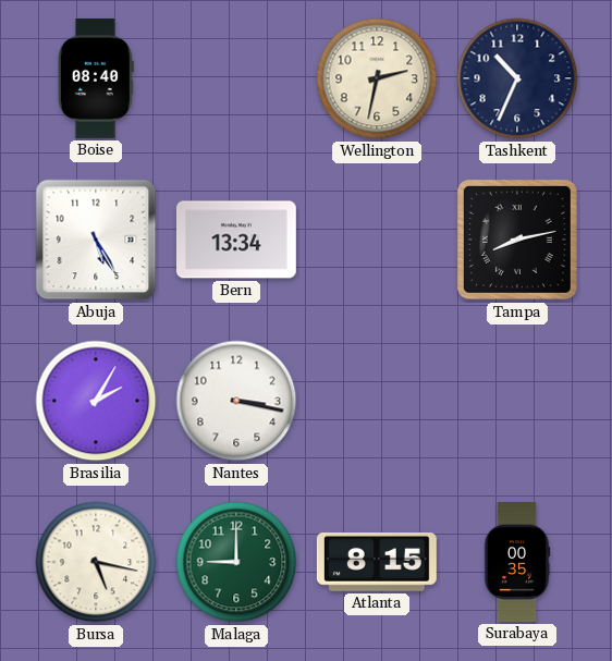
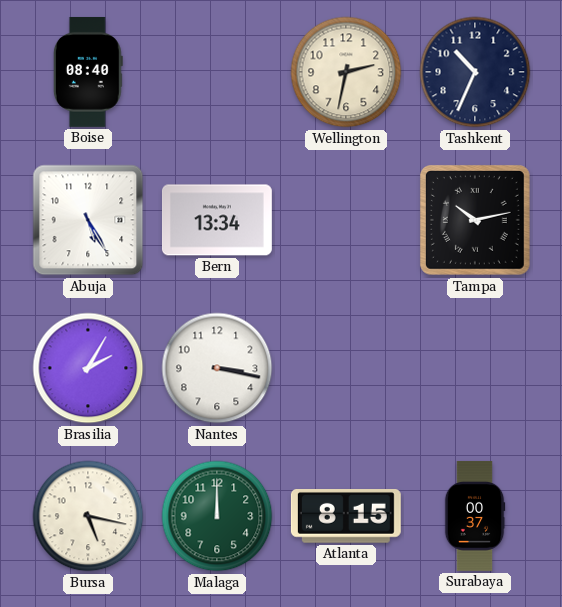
Tampa: 8:13 -> 10:13
Malaga: 9:00 -> 12:00
Surabaya: 00:35 -> 00:37
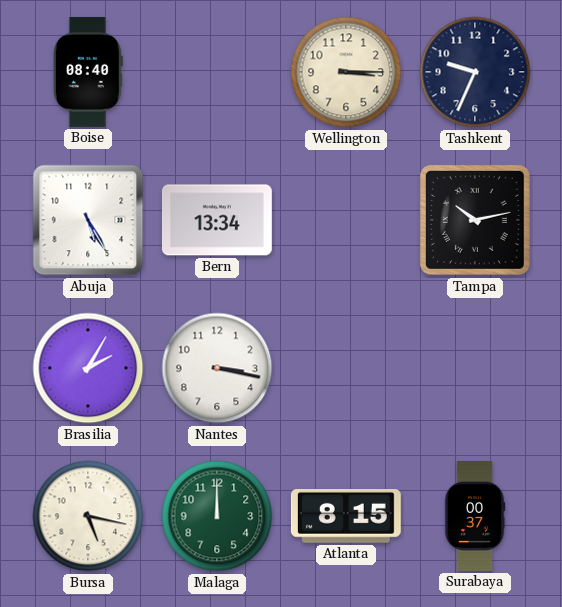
Wellington: 2:32 -> 3:15
Tashkent: 10:34 -> 9:34
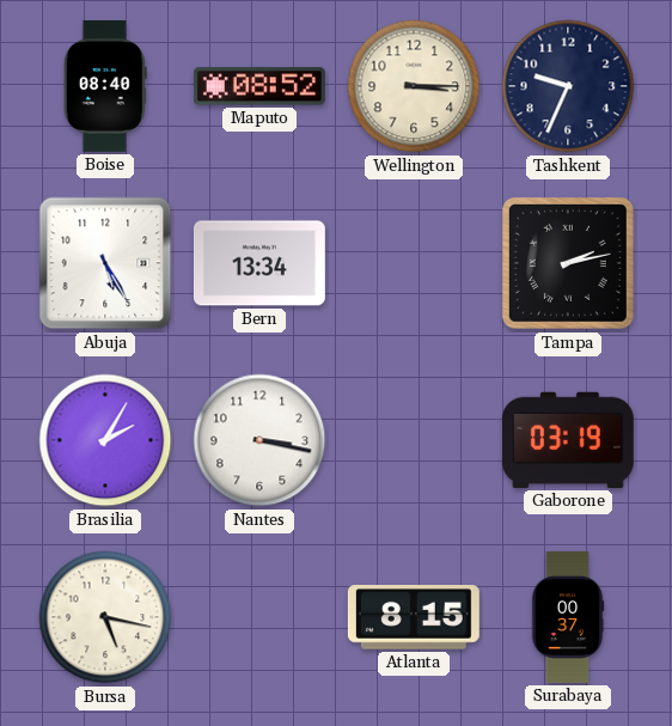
Maputo: none -> 08:52
Tampa: 10:13 -> 2:13
Gaborone: none -> 03:19
Malaga: 12:00 -> none
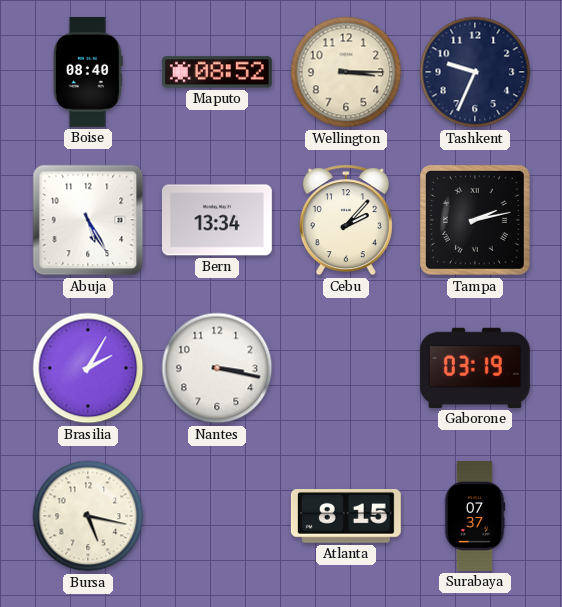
Cebu: none -> 2:07
Surabaya: 00:37 -> 07:37
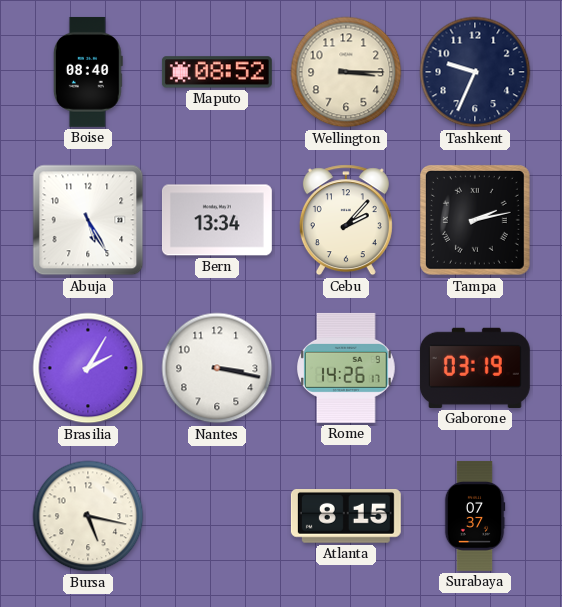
Rome: none -> 14:26
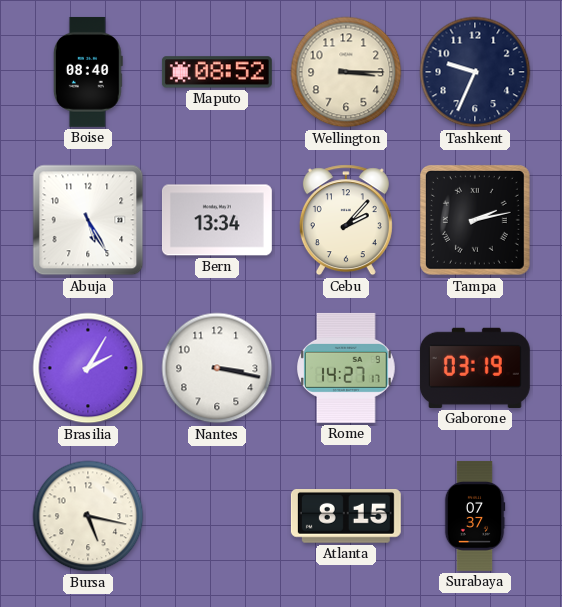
Rome: 14:26 -> 14:27
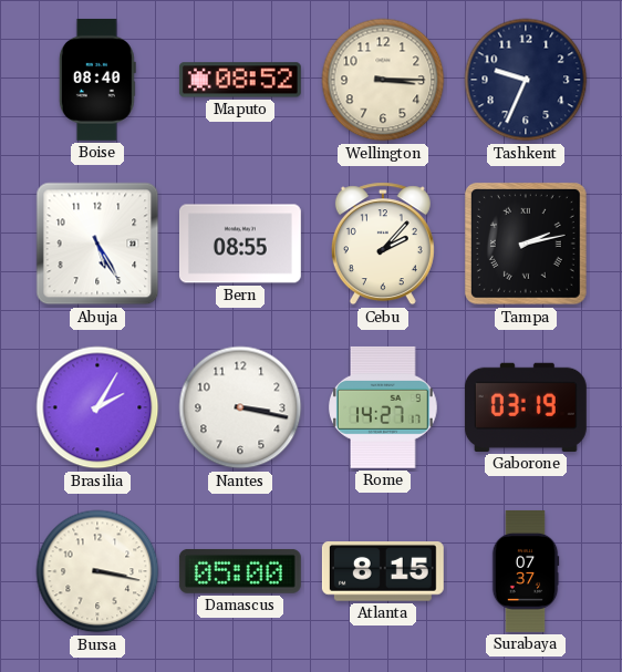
Bern: 13:34 -> 08:55
Bursa: 5:17 -> 3:17
Damascus: none -> 05:00
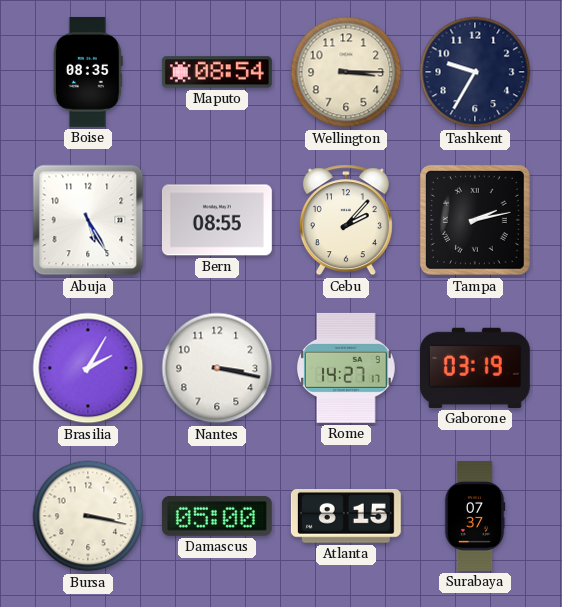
Boise: 08:40 -> 08:35
Maputo: 08:52 -> 08:54
Tashkent: 9:34 -> 9:35
